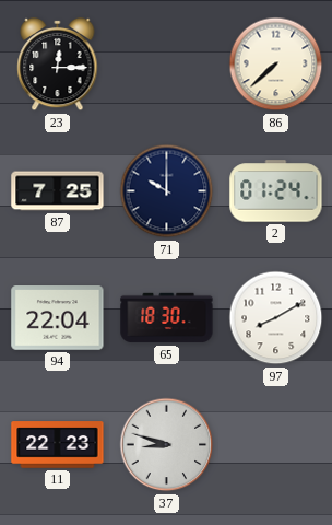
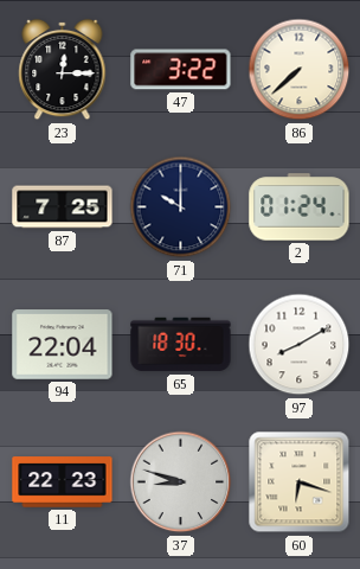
47: none -> 3:22
60: none -> 6:18
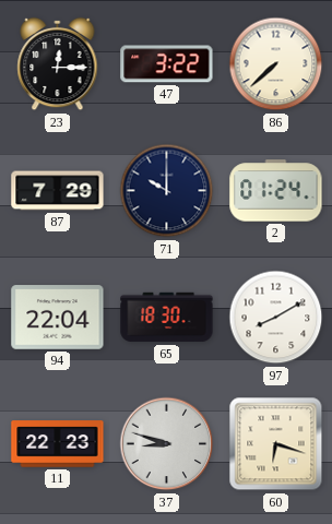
87: 7:25 -> 7:29
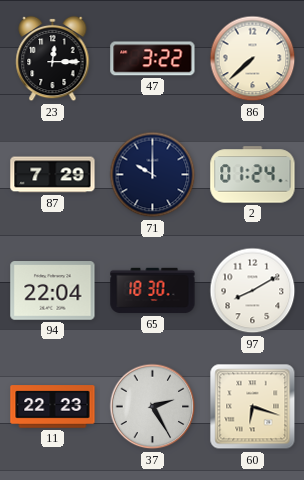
37: 8:48 -> 2:25
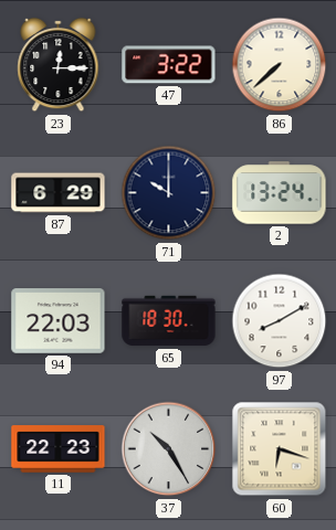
87: 7:29 -> 6:29
2: 01:24 -> 13:24
94: 22:04 -> 22:03
37: 2:25 -> 10:25
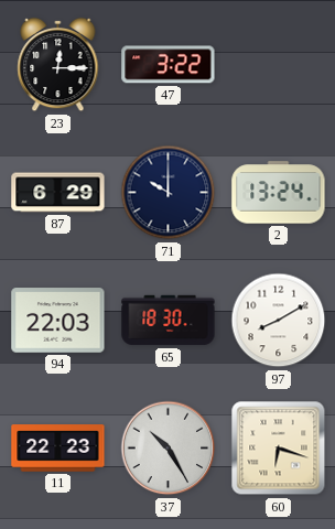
86: 7:38 -> none
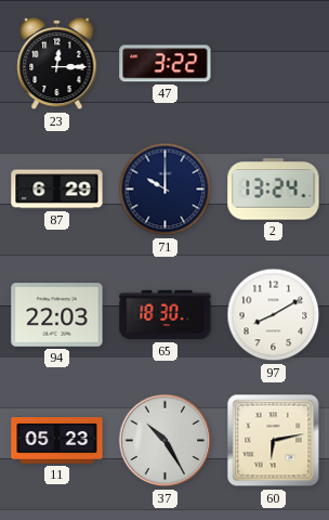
11: 22:23 -> 05:23
60: 6:18 -> 6:13
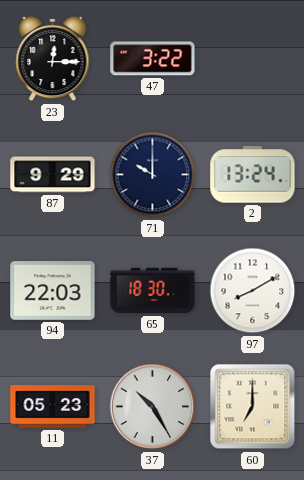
87: 6:29 -> 9:29
60: 6:13 -> 7:00
